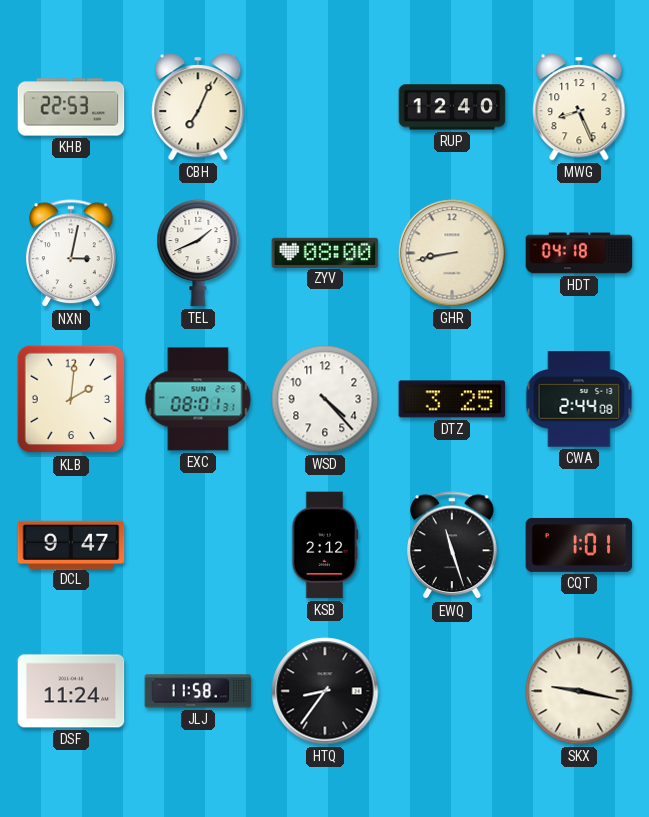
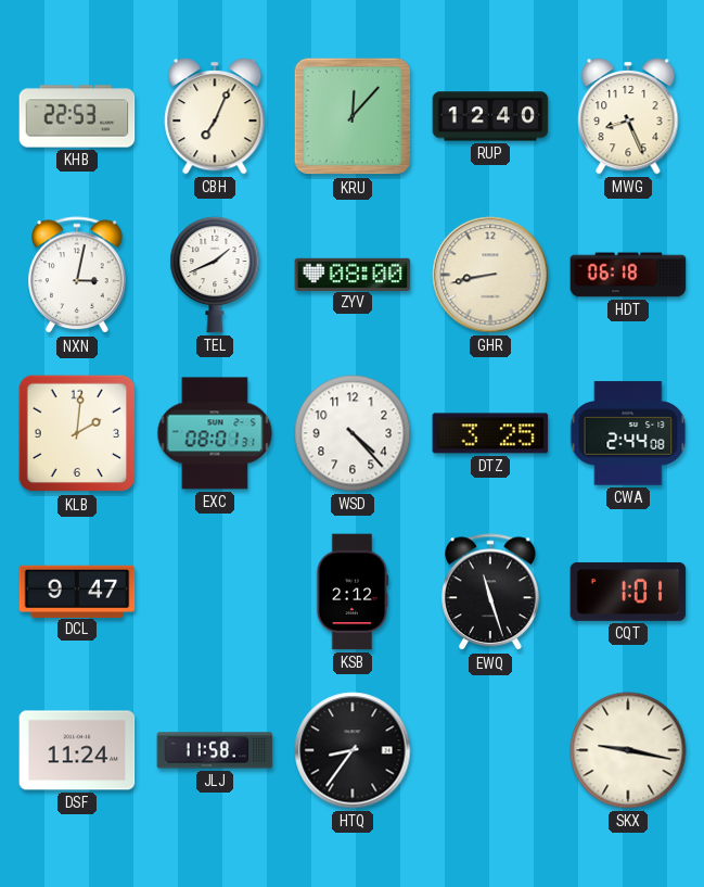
KRU: none -> 12:07
HDT: 04:18 -> 06:18
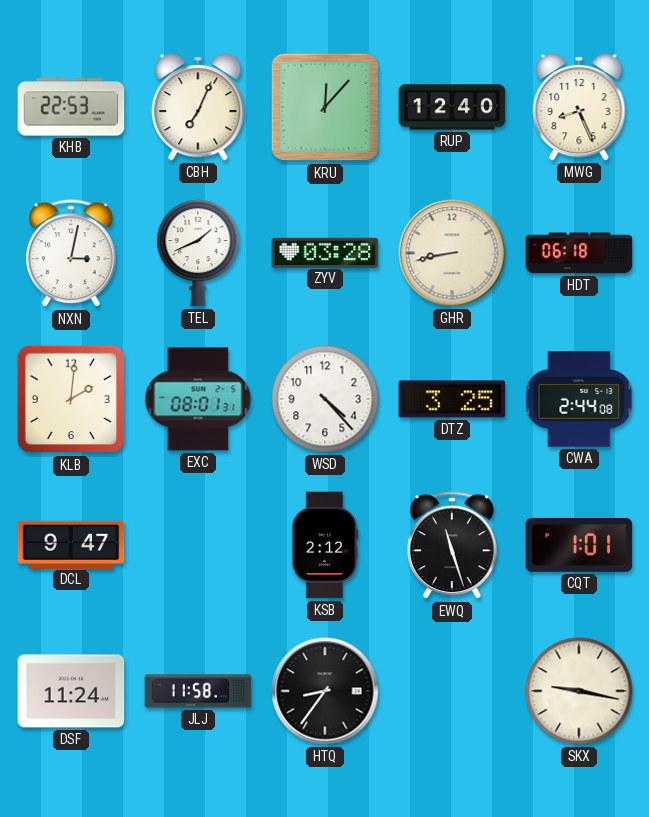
ZYV: 08:00 -> 03:28
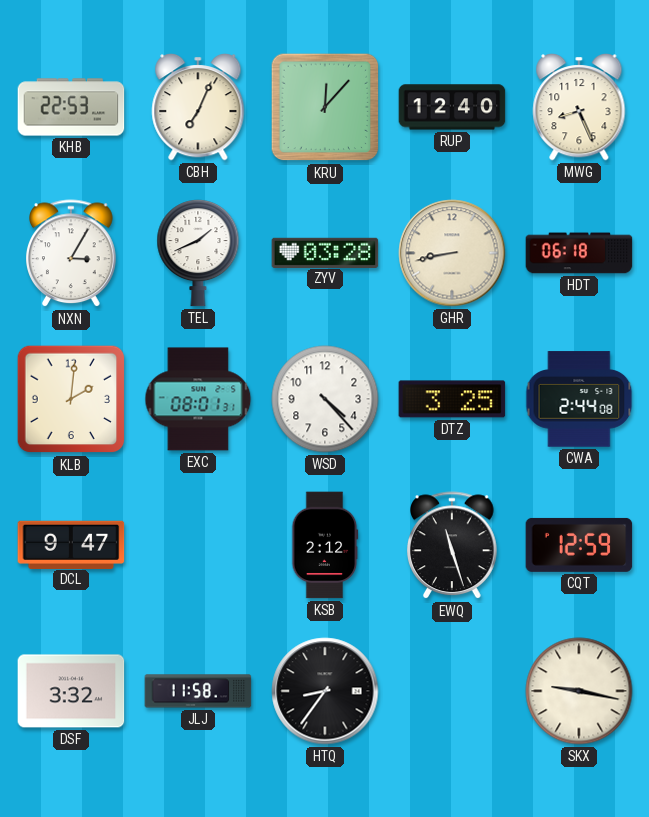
NXN: 3:02 -> 3:05
CQT: 1:01 -> 12:59
DSF: 11:24 -> 3:32
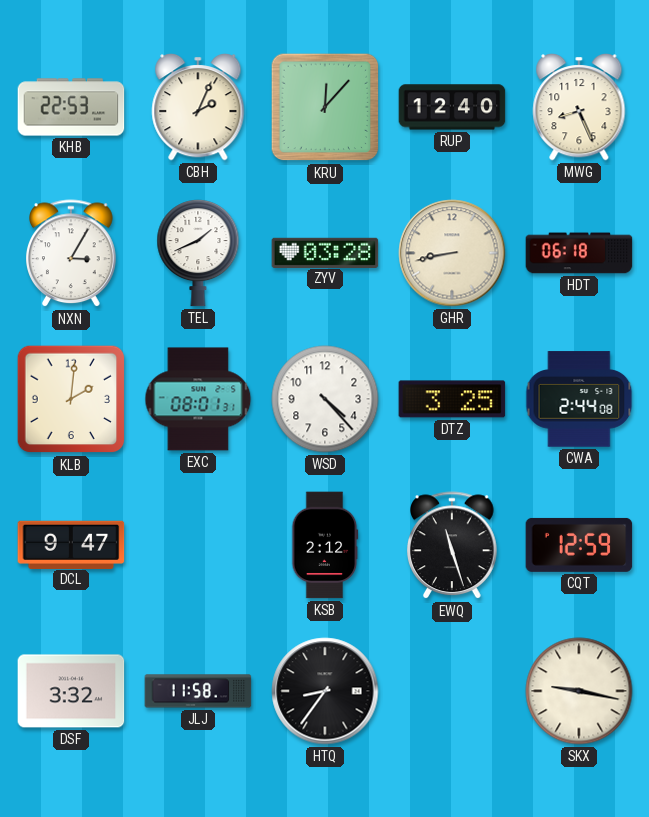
CBH: 7:04 -> 2:04
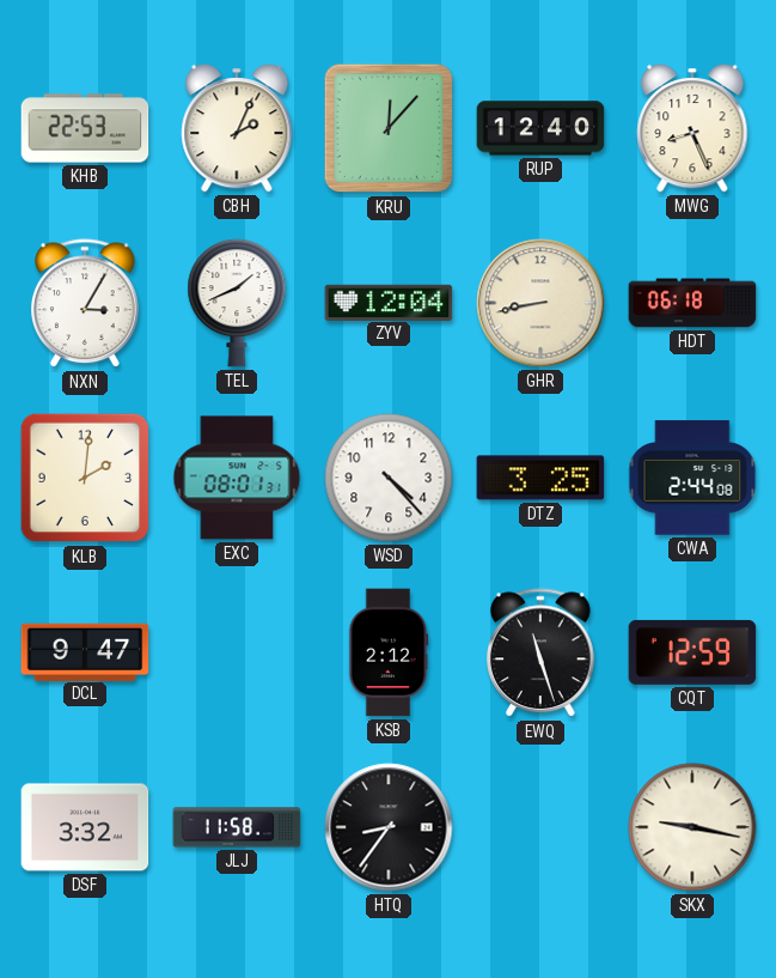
ZYV: 03:28 -> 12:04
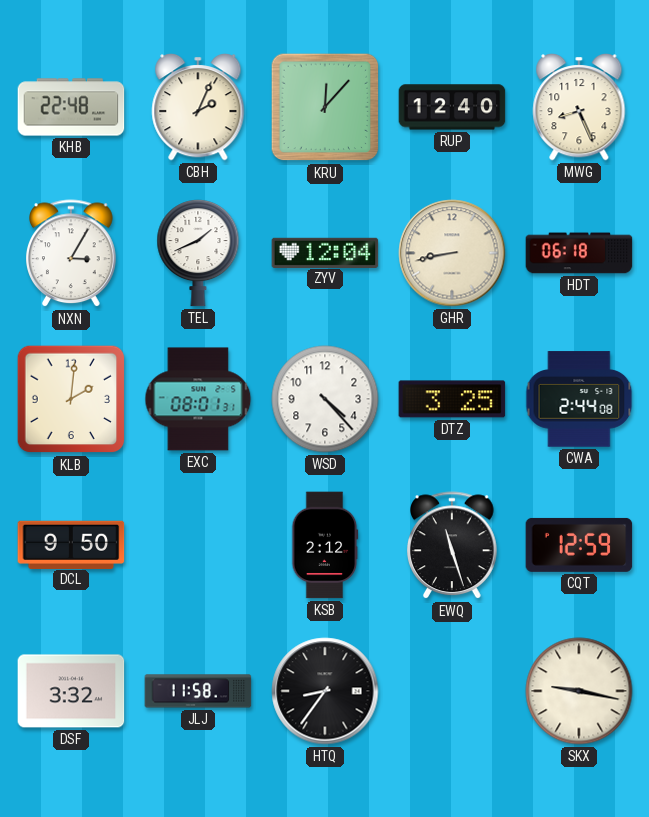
KHB: 22:53 -> 22:48
DCL: 9:47 -> 9:50
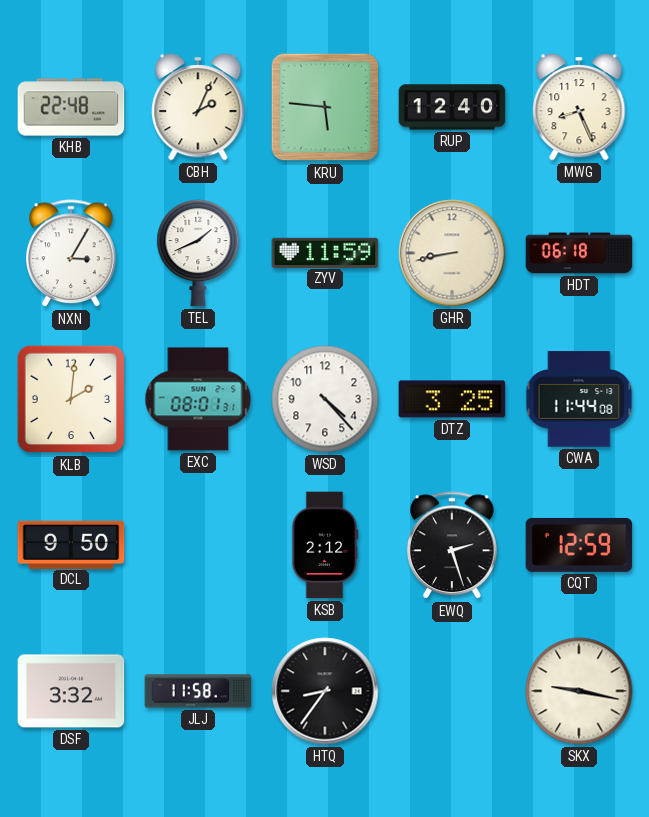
KRU: 12:07 -> 5:46
ZYV: 12:04 -> 11:59
CWA: 2:44 -> 11:44
EWQ: 11:27 -> 2:27
